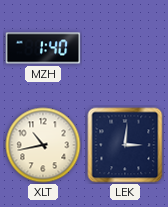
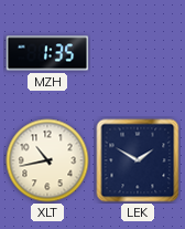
MZH: 1:40 -> 1:35
LEK: 3:01 -> 1:50
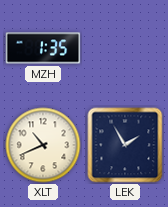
XLT: 10:43 -> 10:41
LEK: 1:50 -> 1:55
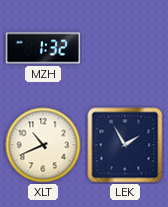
MZH: 1:35 -> 1:32
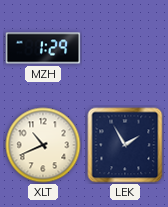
MZH: 1:32 -> 1:29
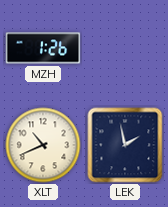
MZH: 1:29 -> 1:26
LEK: 1:55 -> 1:58
